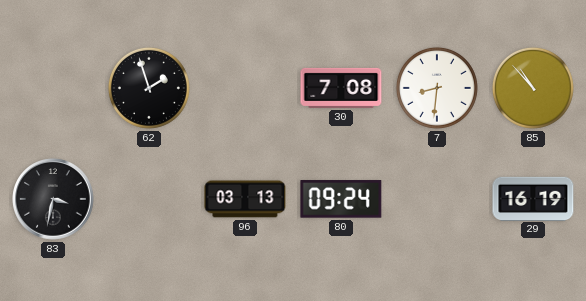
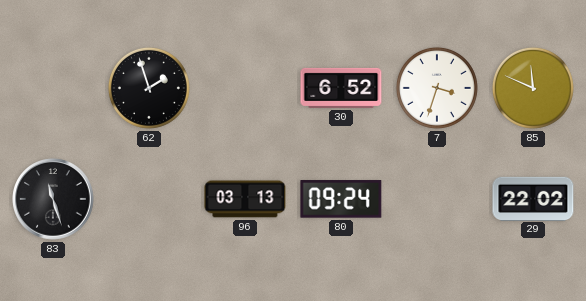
30: 7:08 -> 6:52
7: 8:31 -> 3:33
85: 10:53 -> 11:49
83: 3:32 -> 11:27
29: 16:19 -> 22:02
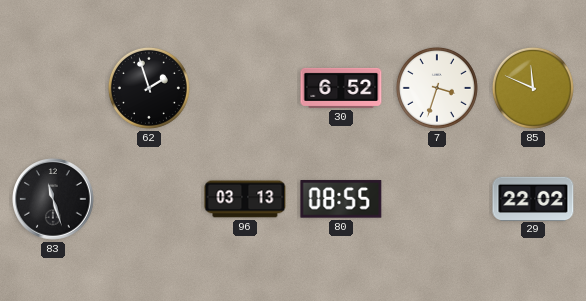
80: 09:24 -> 08:55
